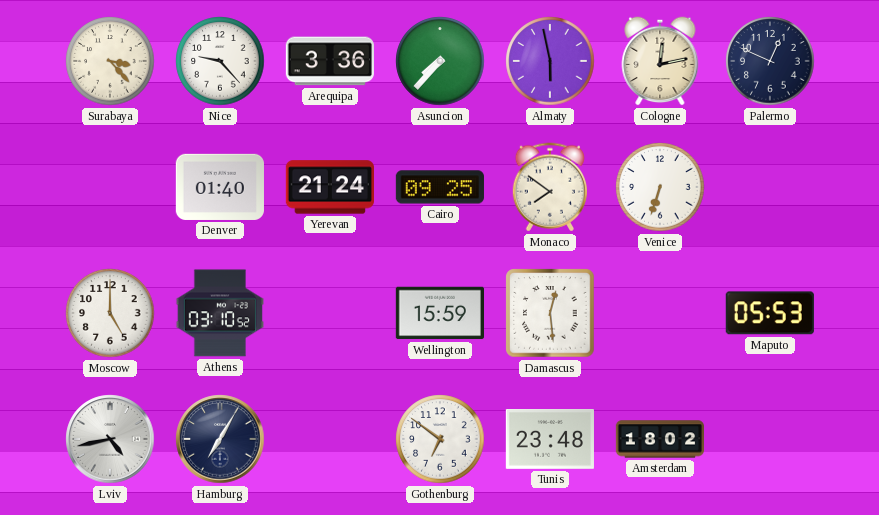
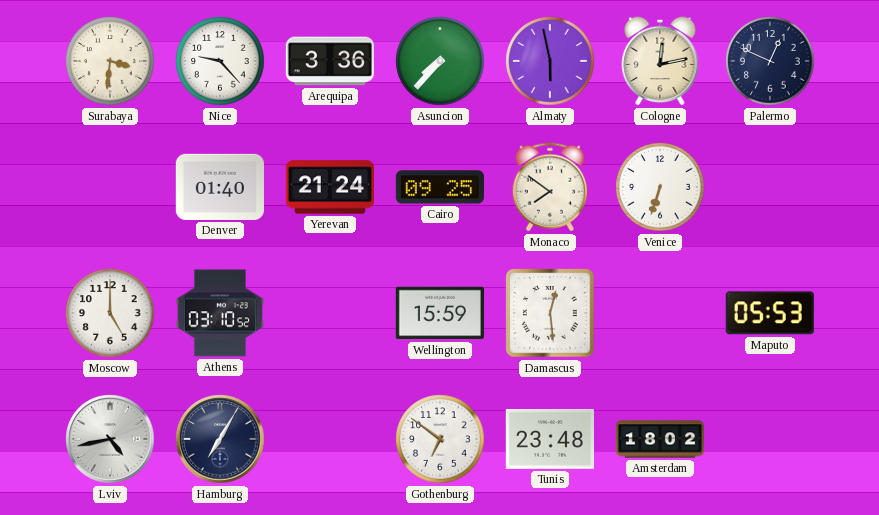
Surabaya: 3:23 -> 3:31
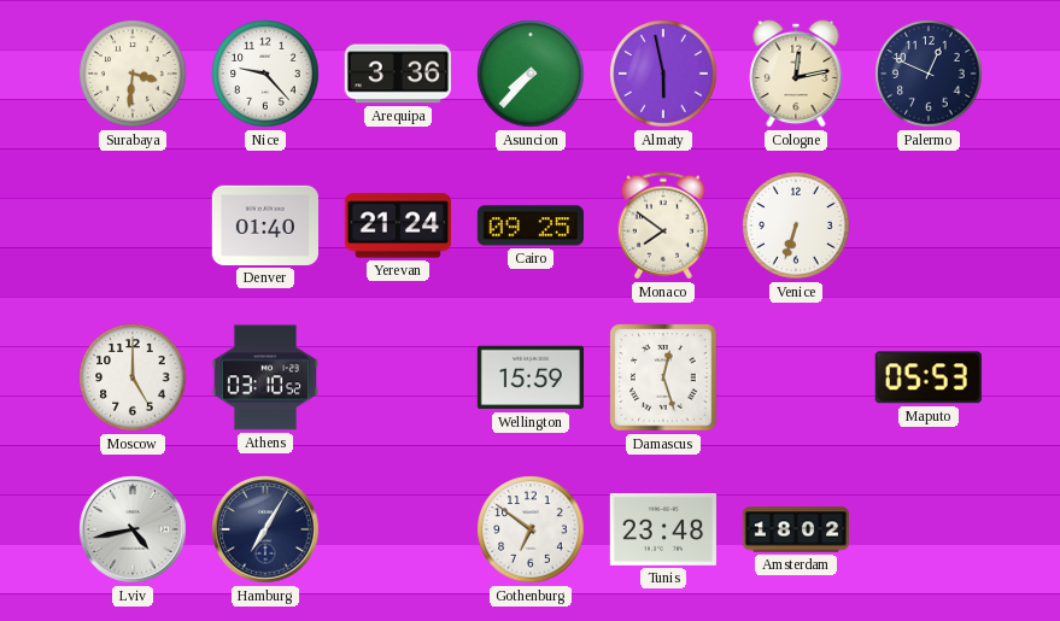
Damascus: 12:29 -> 12:27
